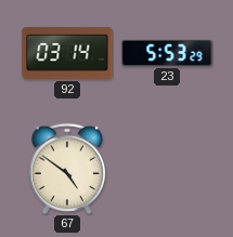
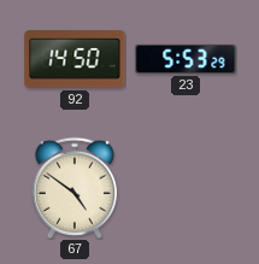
92: 03:14 -> 14:50
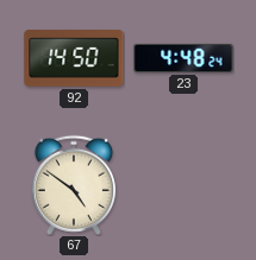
23: 5:53 -> 4:48
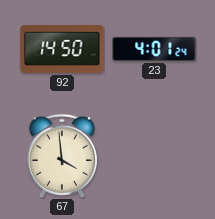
23: 4:48 -> 4:01
67: 4:51 -> 3:59
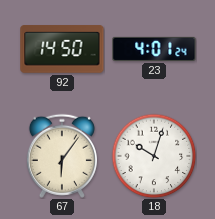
67: 3:59 -> 6:06
18: none -> 10:03
